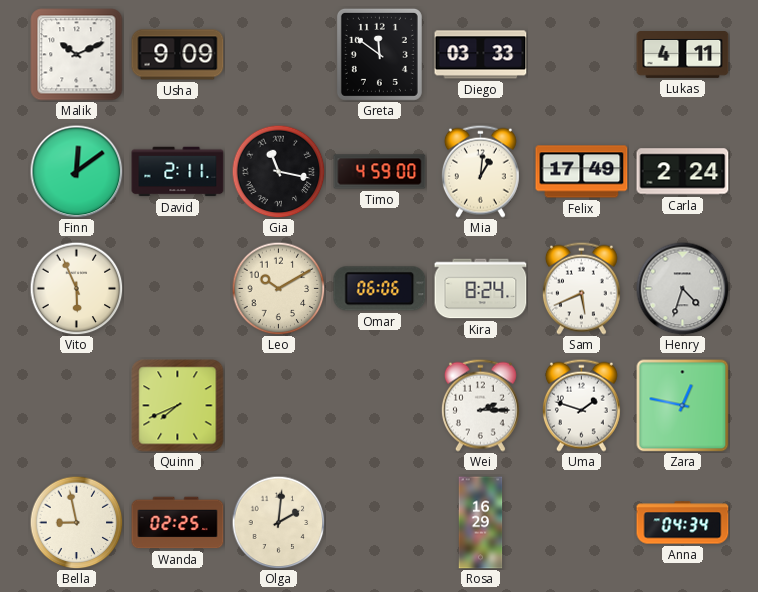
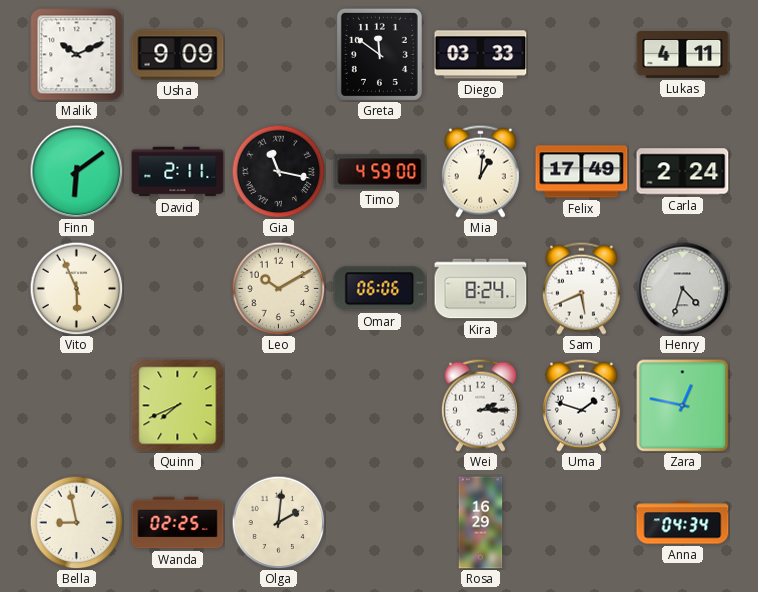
Finn: 12:09 -> 6:09
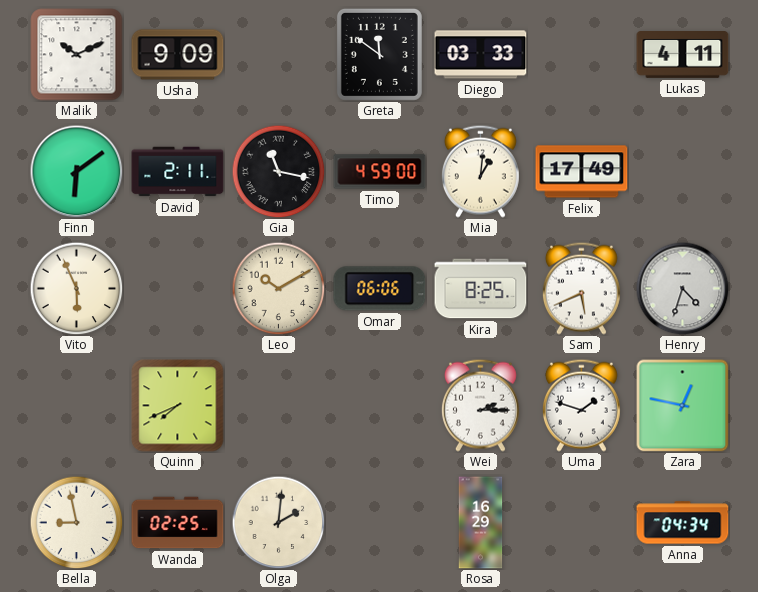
Carla: 2:24 -> none
Kira: 8:24 -> 8:25
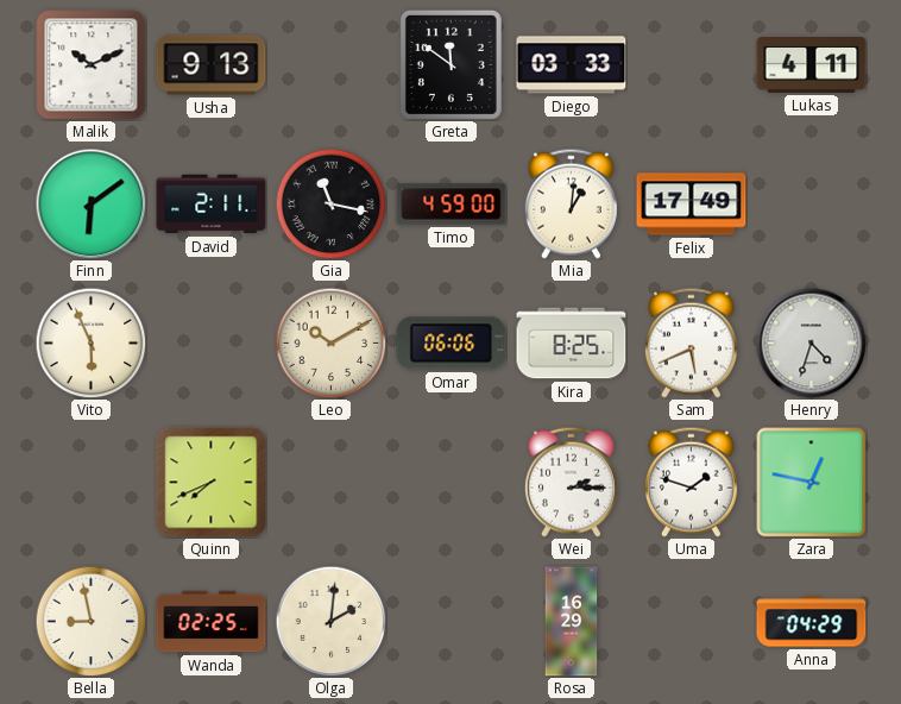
Usha: 9:09 -> 9:13
Anna: 04:34 -> 04:29
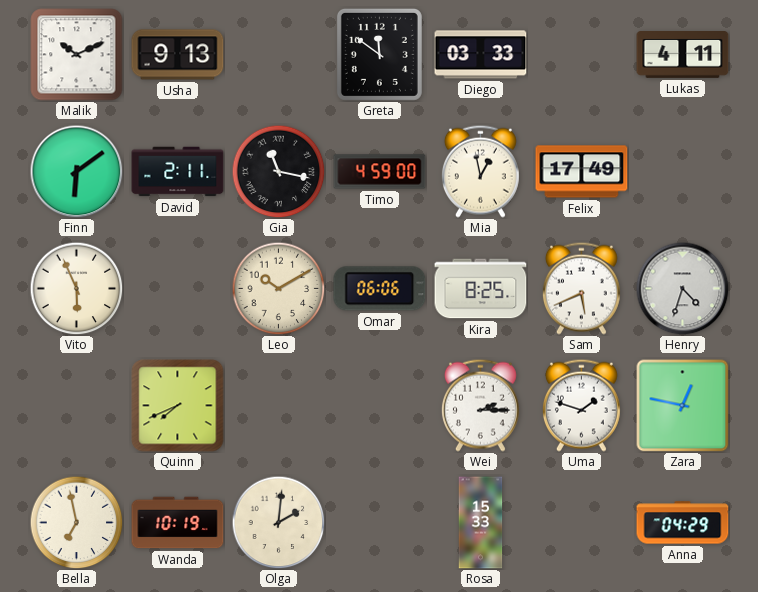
Mia: 1:01 -> 12:58
Bella: 8:58 -> 6:58
Wanda: 02:25 -> 10:19
Rosa: 16:29 -> 15:33
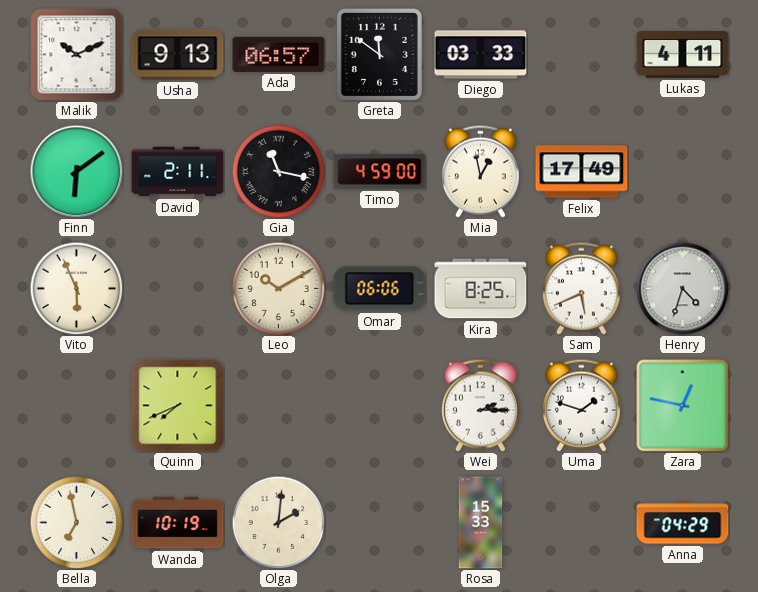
Ada: none -> 06:57
